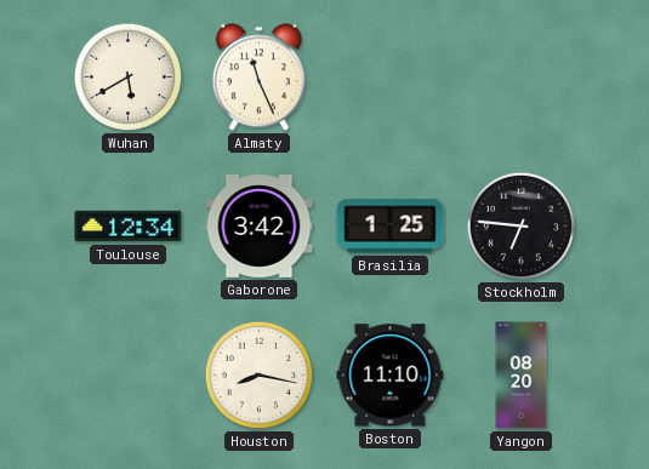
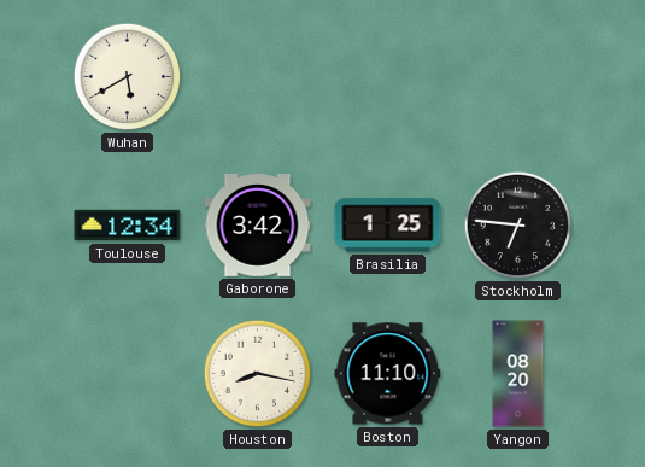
Almaty: 11:26 -> none
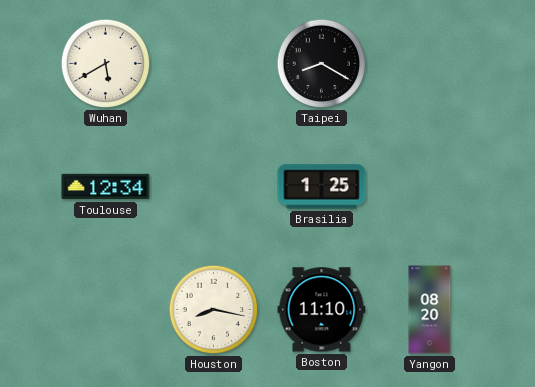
Taipei: none -> 8:20
Gaborone: 3:42 -> none
Stockholm: 6:46 -> none
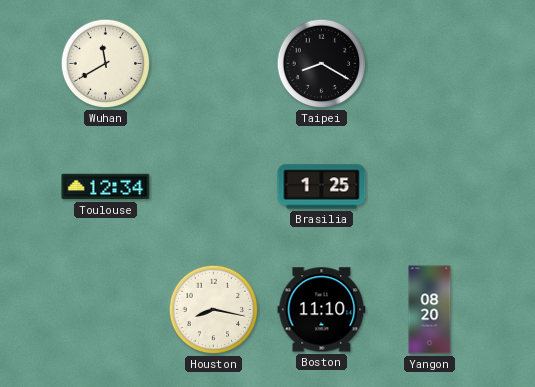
Wuhan: 5:40 -> 11:40
